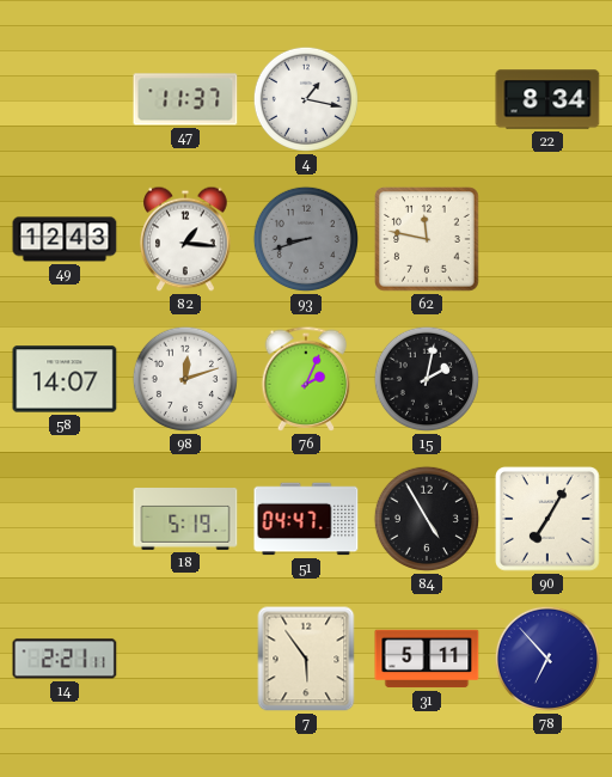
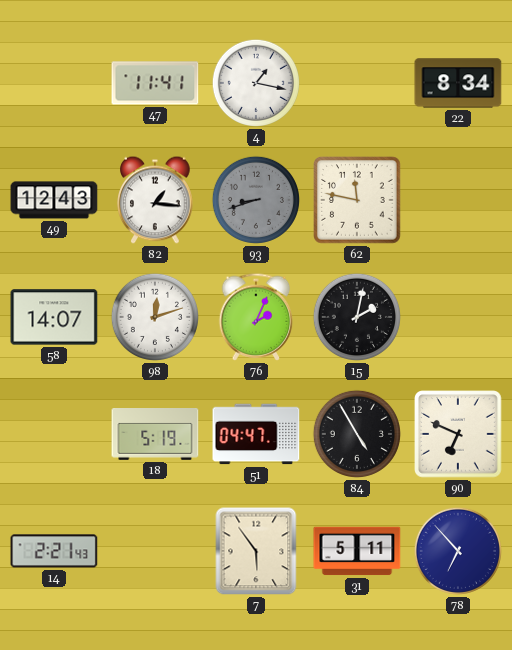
47: 11:37 -> 11:41
90: 7:05 -> 6:49
14: 2:21:11 -> 2:21:43
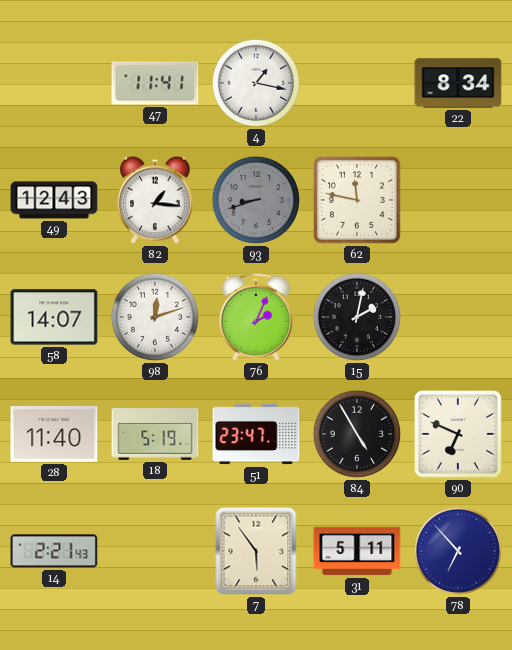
28: none -> 11:40
51: 04:47 -> 23:47
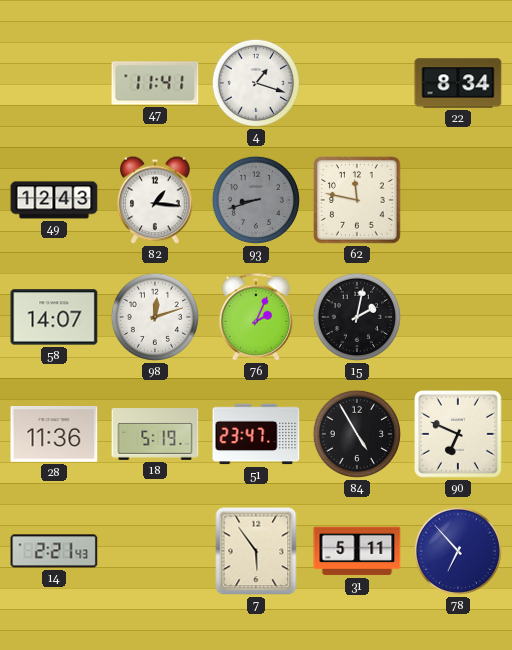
4: 1:17 -> 1:18
28: 11:40 -> 11:36
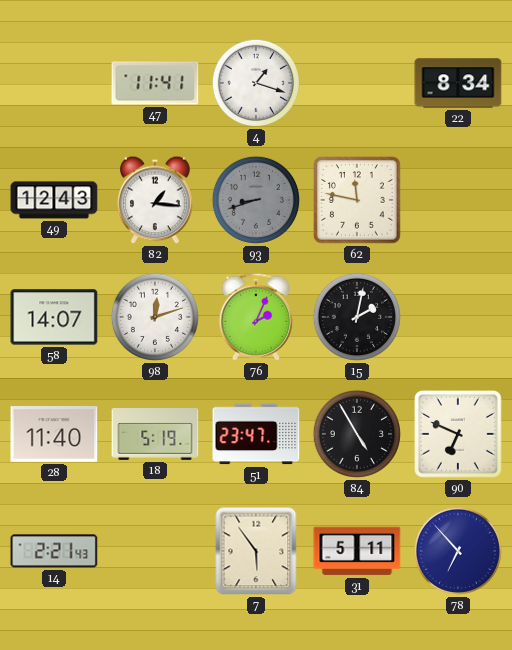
28: 11:36 -> 11:40
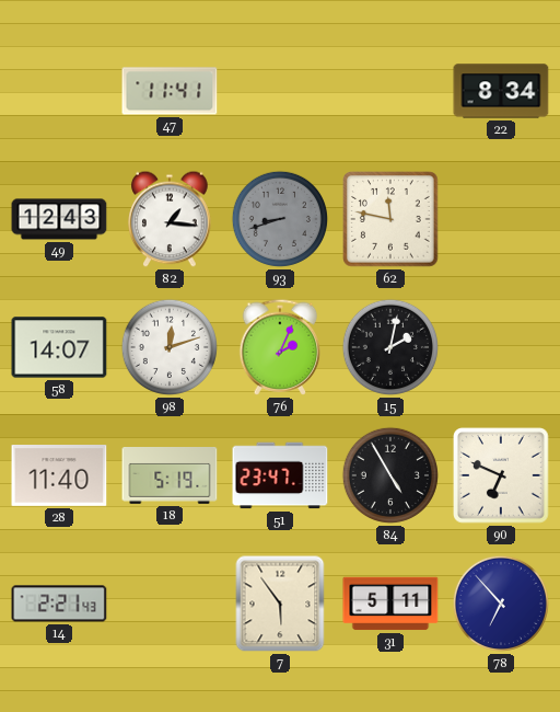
4: 1:18 -> none
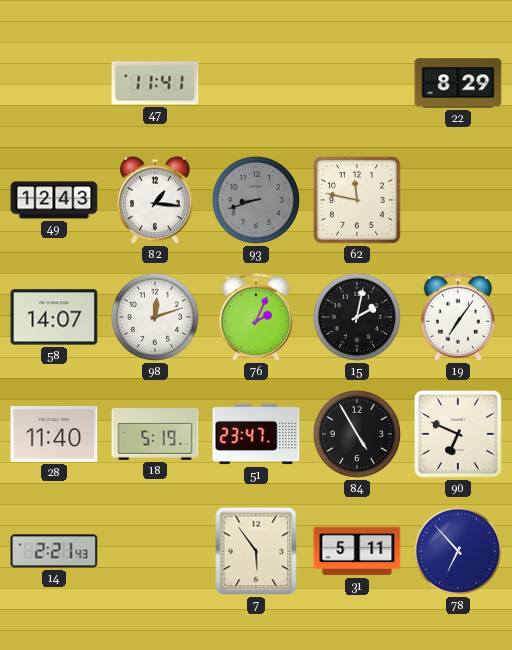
22: 8:34 -> 8:29
19: none -> 7:06
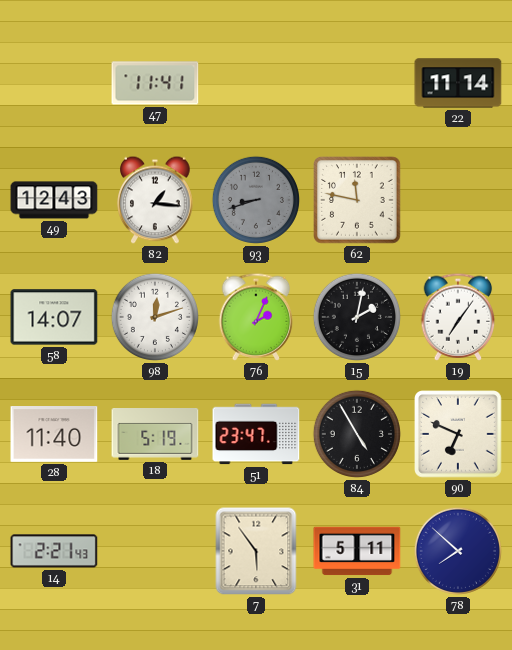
22: 8:29 -> 11:14
78: 6:53 -> 7:52
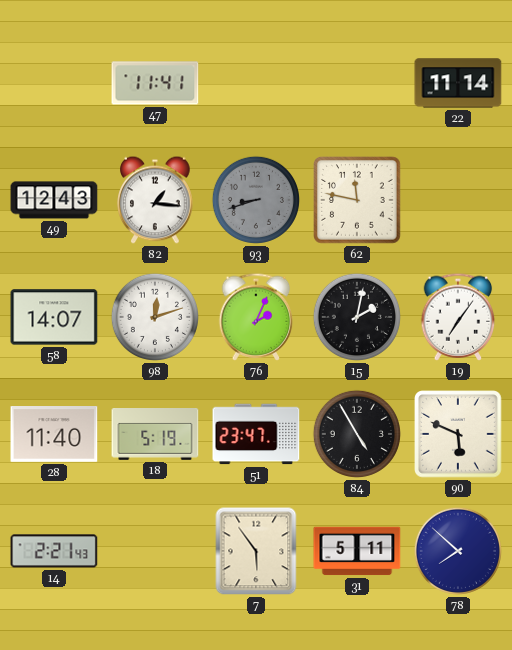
90: 6:49 -> 5:49
